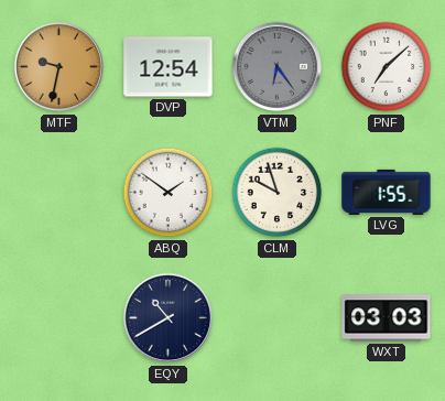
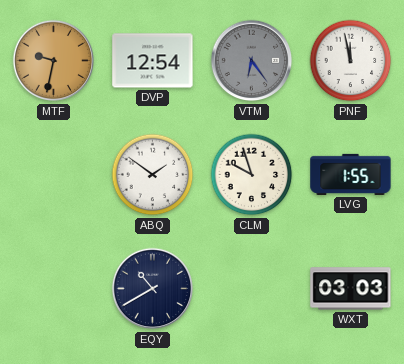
PNF: 7:08 -> 11:58
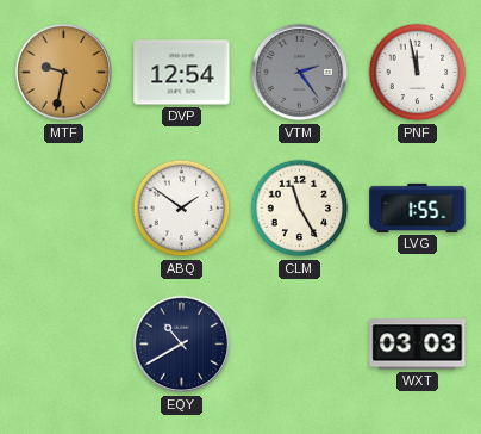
VTM: 6:24 -> 2:24
CLM: 9:57 -> 11:25
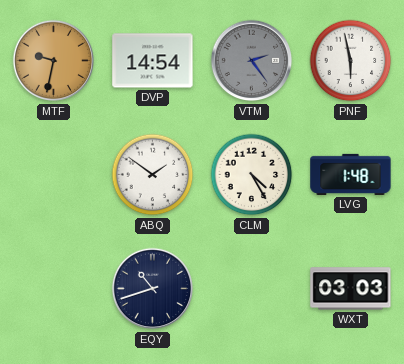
DVP: 12:54 -> 14:54
PNF: 11:58 -> 5:58
CLM: 11:25 -> 4:25
LVG: 1:55 -> 1:48
EQY: 10:40 -> 10:42
